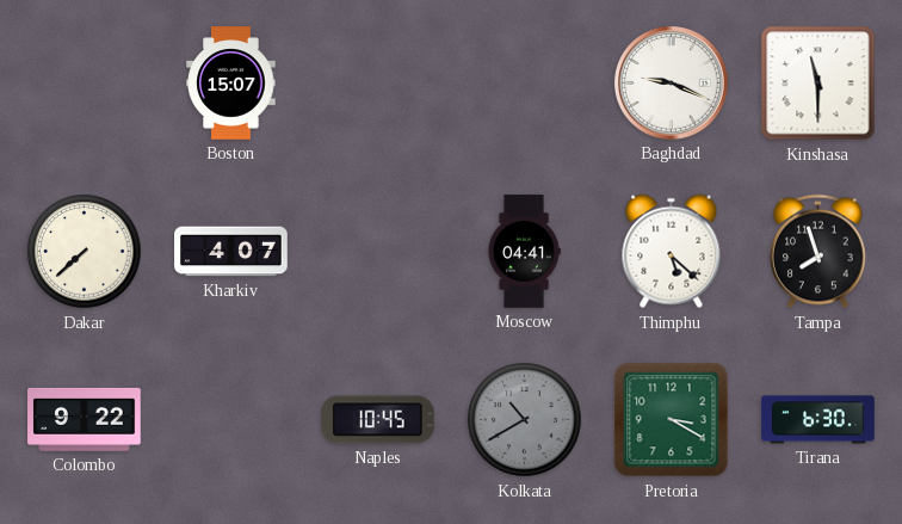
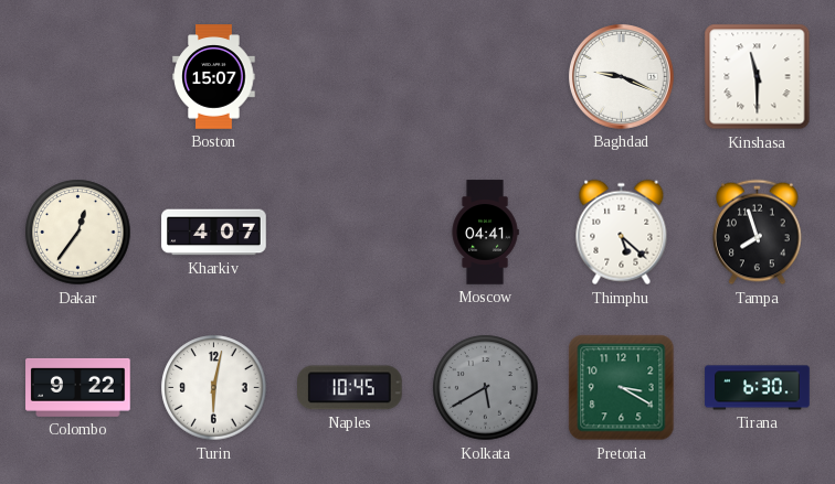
Dakar: 7:38 -> 12:36
Turin: none -> 6:02
Kolkata: 10:40 -> 5:40
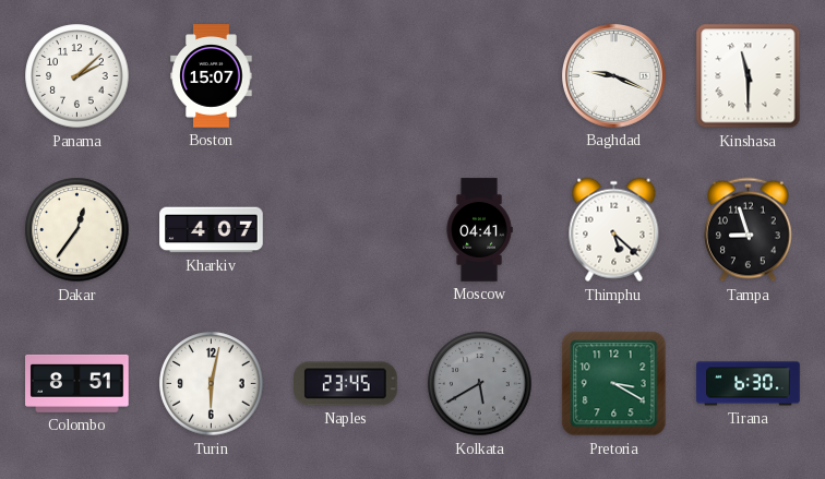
Panama: none -> 2:08
Tampa: 7:57 -> 8:57
Colombo: 9:22 -> 8:51
Naples: 10:45 -> 23:45
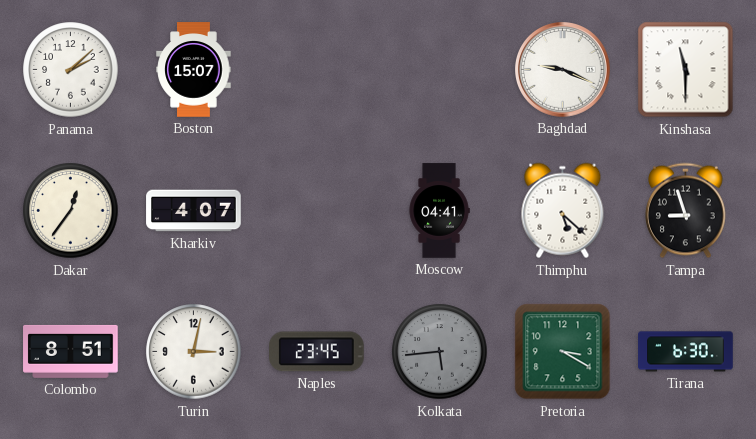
Turin: 6:02 -> 3:02
Kolkata: 5:40 -> 5:44
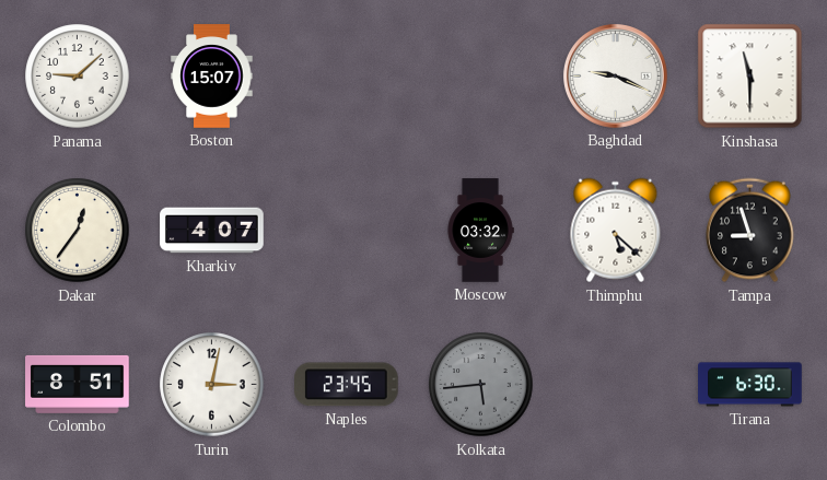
Panama: 2:08 -> 9:08
Moscow: 04:41 -> 03:32
Pretoria: 3:20 -> none
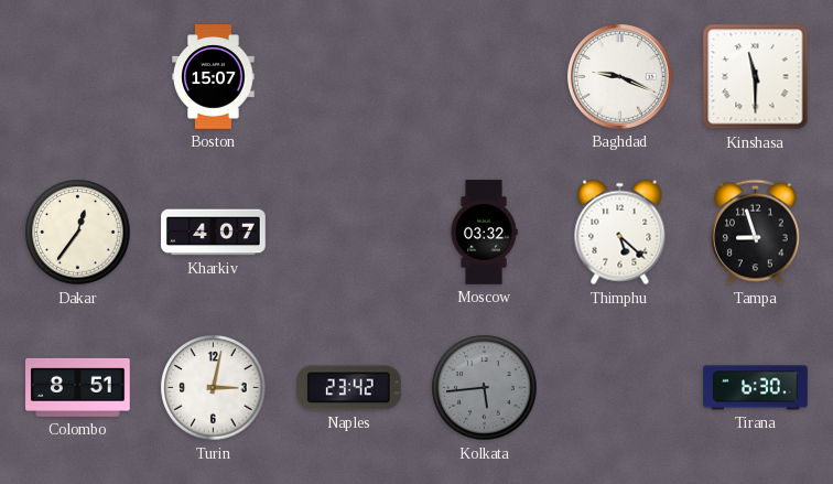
Panama: 9:08 -> none
Naples: 23:45 -> 23:42
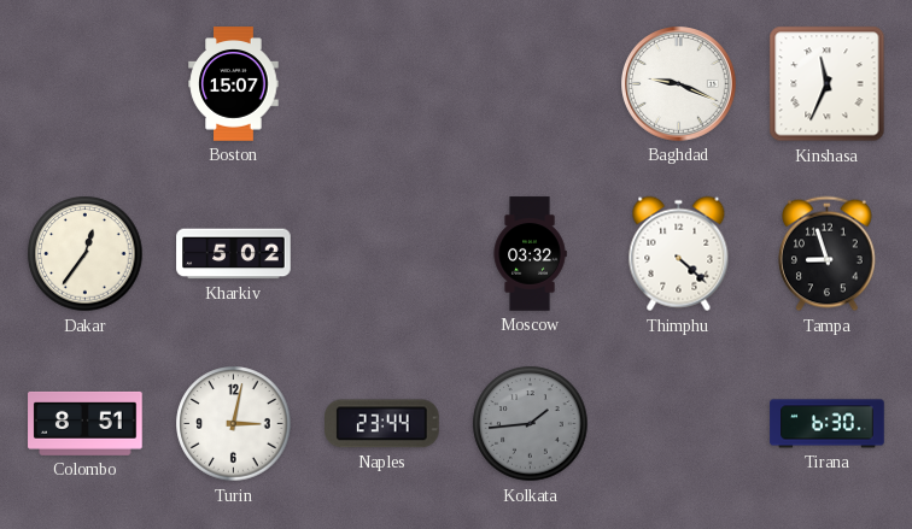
Kinshasa: 11:30 -> 11:34
Kharkiv: 4:07 -> 5:02
Thimphu: 5:22 -> 4:22
Naples: 23:42 -> 23:44
Kolkata: 5:44 -> 1:44
